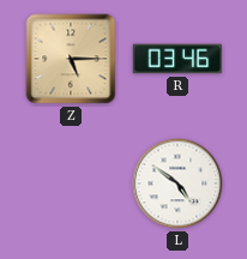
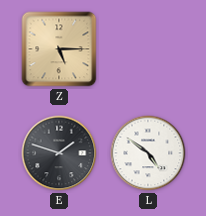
R: 03:46 -> none
E: none -> 1:48
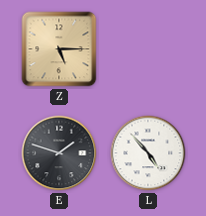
L: 4:51 -> 4:53
